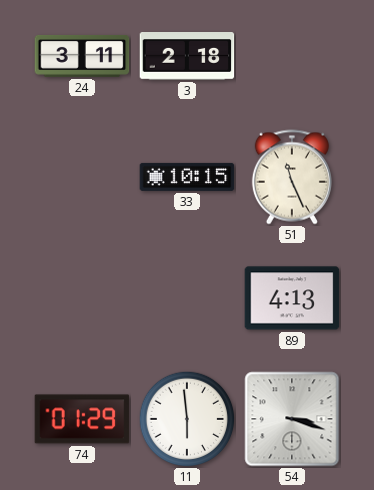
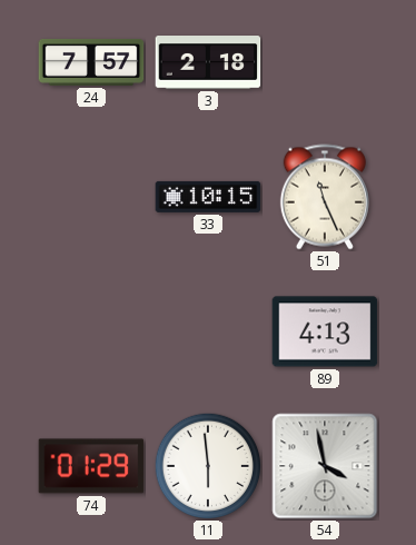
24: 3:11 -> 7:57
54: 3:18 -> 3:58
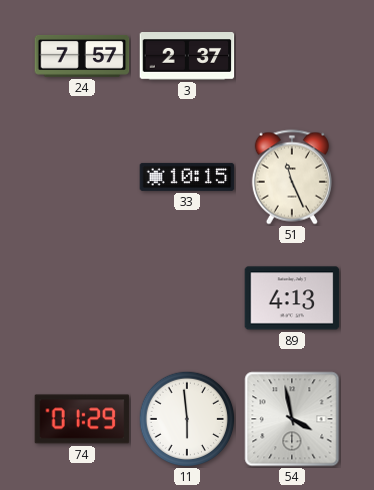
3: 2:18 -> 2:37
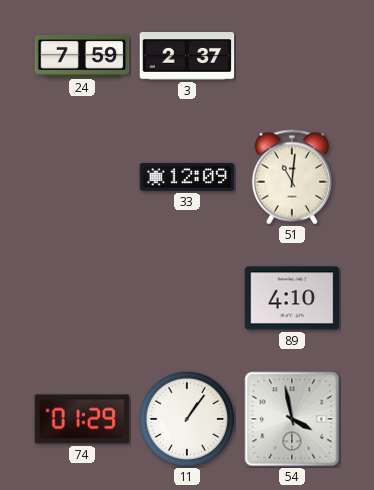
24: 7:57 -> 7:59
33: 10:15 -> 12:09
51: 11:26 -> 11:01
89: 4:13 -> 4:10
11: 5:59 -> 1:06
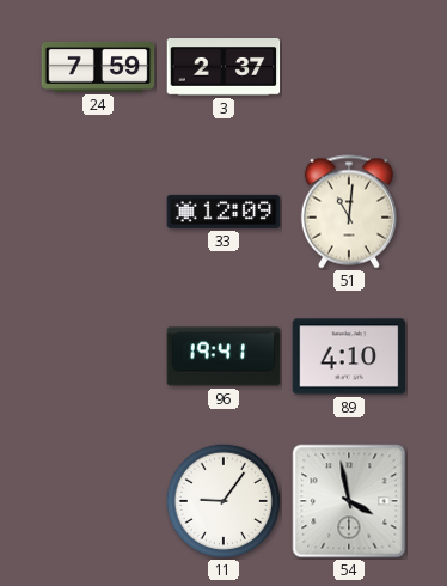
96: none -> 19:41
74: 01:29 -> none
11: 1:06 -> 9:06
